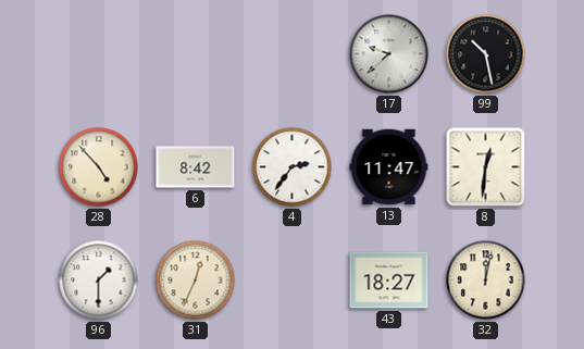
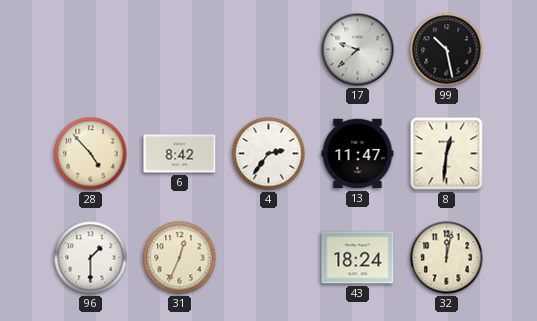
43: 18:27 -> 18:24
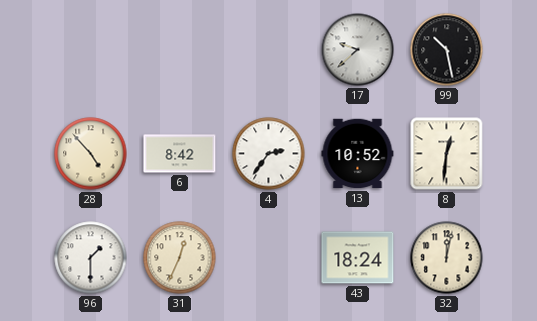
13: 11:47 -> 10:52
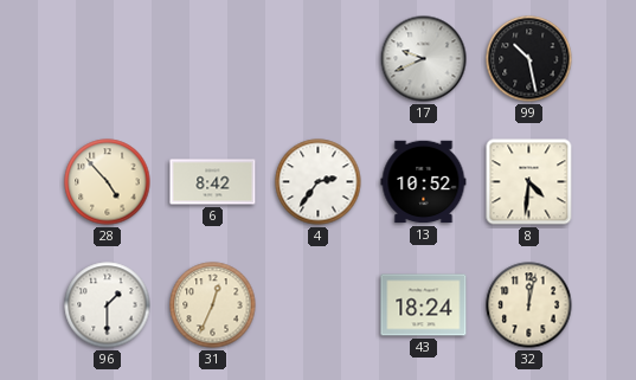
17: 9:38 -> 9:41
8: 12:31 -> 4:31
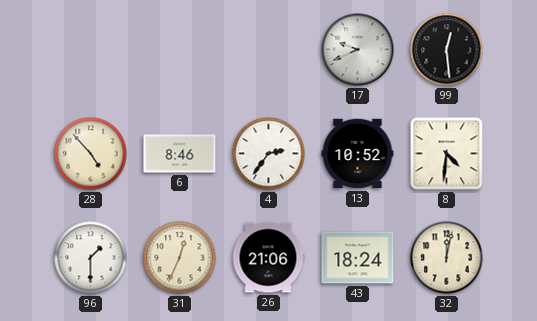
99: 10:28 -> 12:29
6: 8:42 -> 8:46
26: none -> 21:06
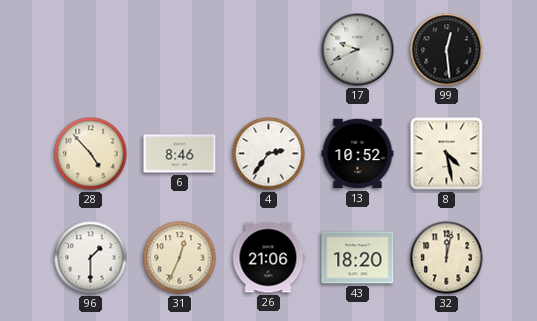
8: 4:31 -> 4:28
43: 18:24 -> 18:20
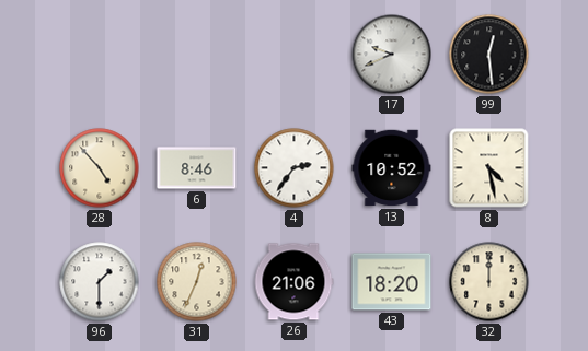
32: 12:02 -> 12:00
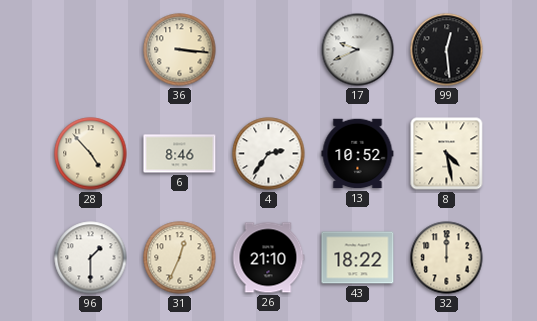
36: none -> 3:16
26: 21:06 -> 21:10
43: 18:20 -> 18:22
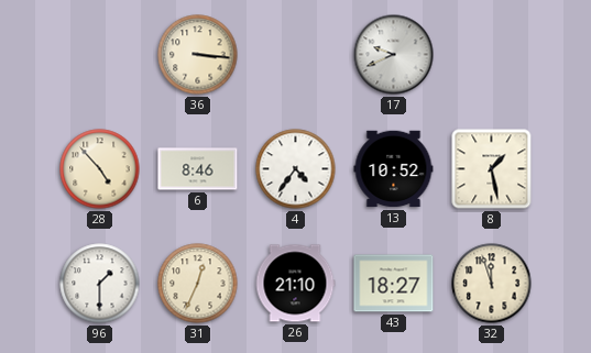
99: 12:29 -> none
4: 2:36 -> 4:36
8: 4:28 -> 1:28
43: 18:22 -> 18:27
32: 12:00 -> 11:57
